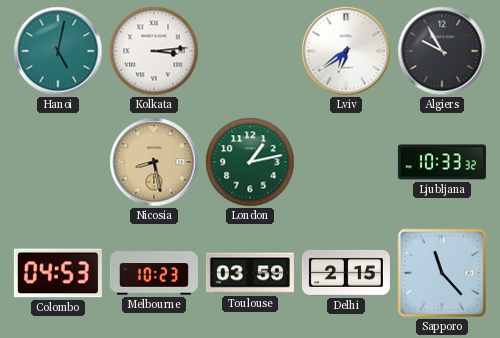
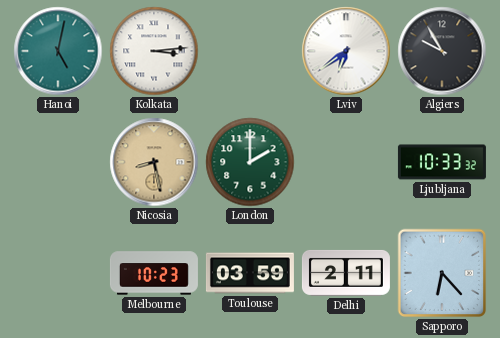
London: 1:13 -> 2:00
Colombo: 04:53 -> none
Delhi: 2:15 -> 2:11
Sapporo: 11:23 -> 6:23
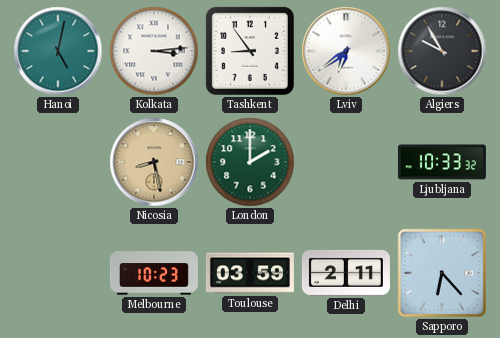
Tashkent: none -> 8:54
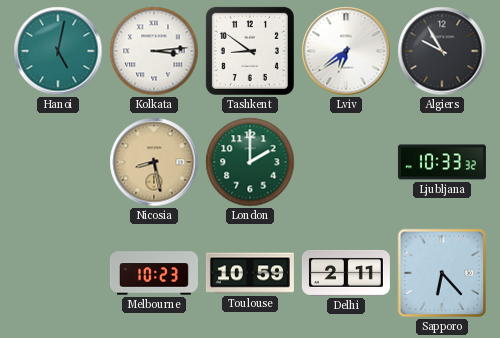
Tashkent: 8:54 -> 8:51
Toulouse: 03:59 -> 10:59
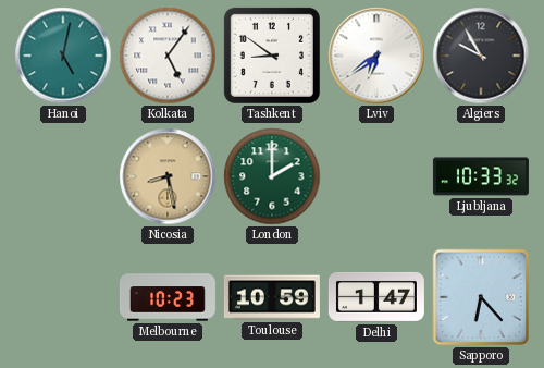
Kolkata: 3:14 -> 5:06
Delhi: 2:11 -> 1:47
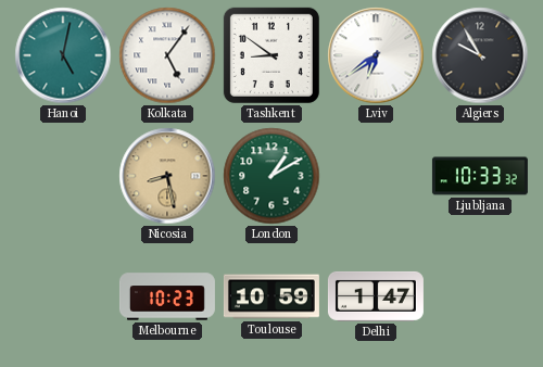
London: 2:00 -> 1:10
Sapporo: 6:23 -> none
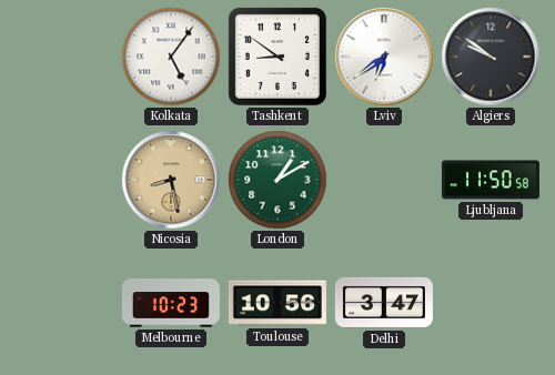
Hanoi: 5:02 -> none
Algiers: 9:55 -> 9:51
Ljubljana: 10:33 -> 11:50
Toulouse: 10:59 -> 10:56
Delhi: 1:47 -> 3:47
